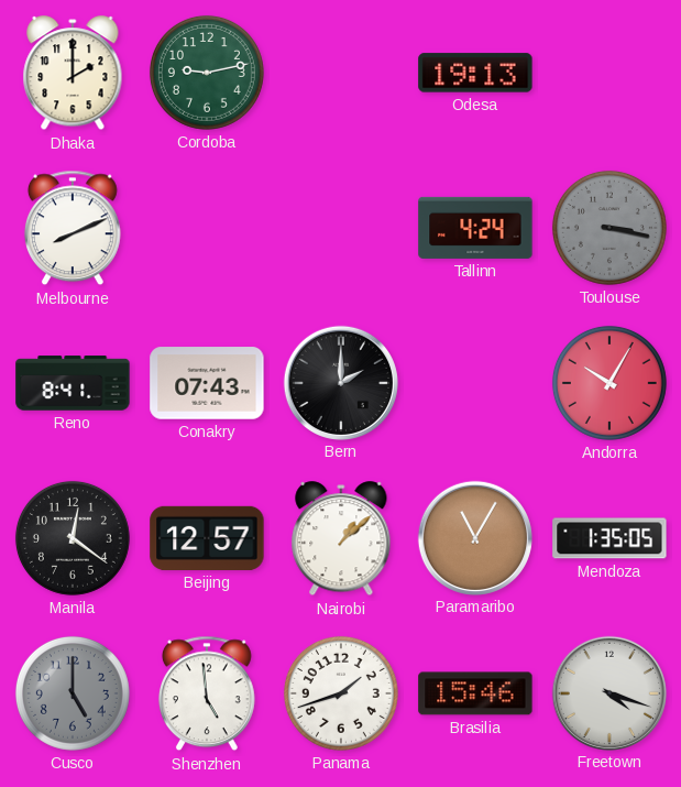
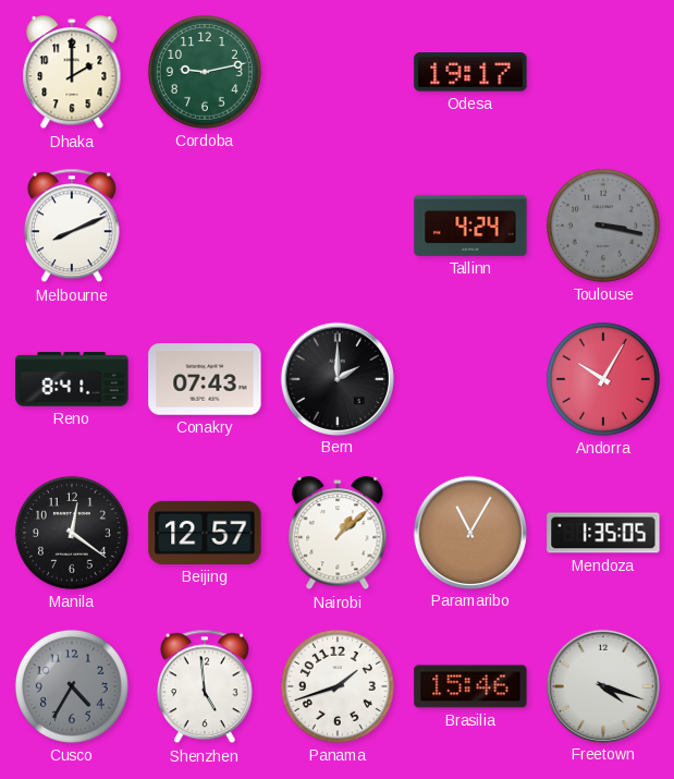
Odesa: 19:13 -> 19:17
Cusco: 5:00 -> 4:35
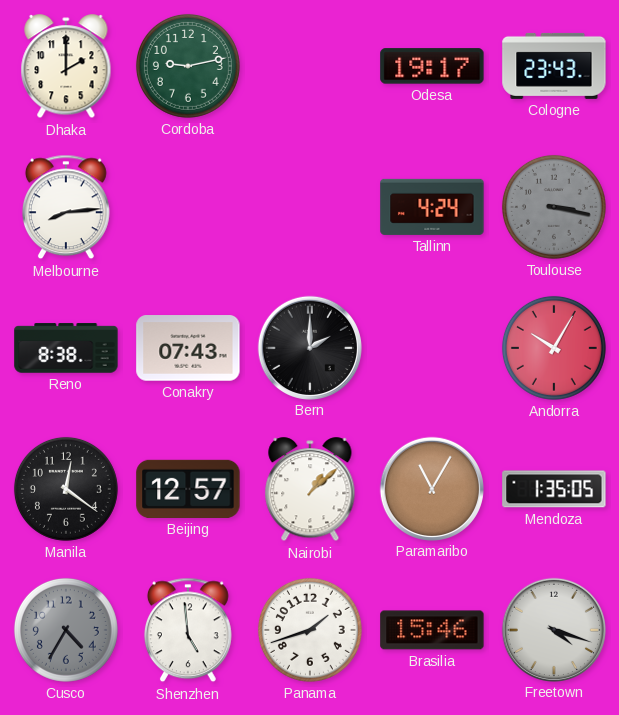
Cologne: none -> 23:43
Melbourne: 8:11 -> 8:14
Reno: 8:41 -> 8:38
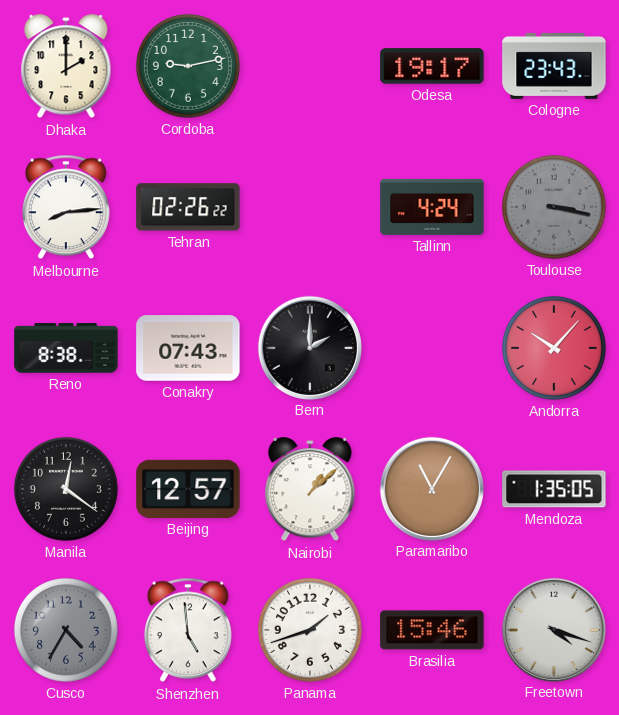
Tehran: none -> 02:26
Andorra: 10:05 -> 10:07
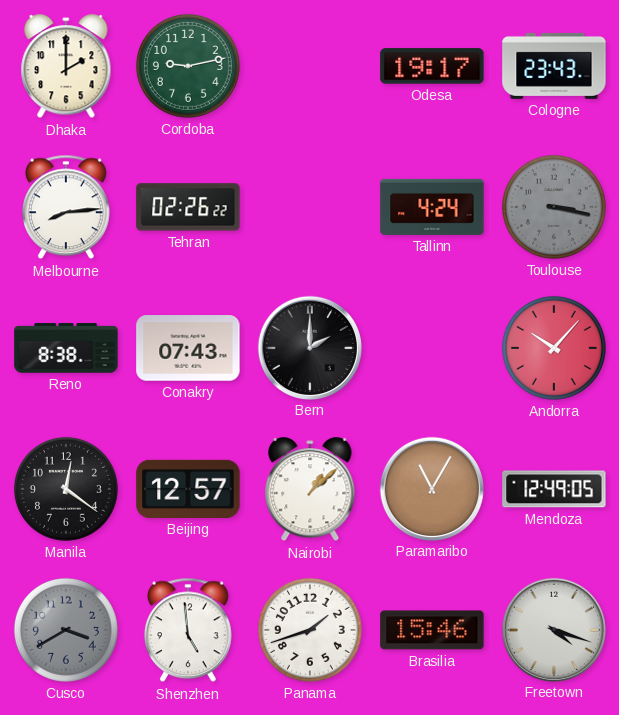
Mendoza: 1:35 -> 12:49
Cusco: 4:35 -> 3:40
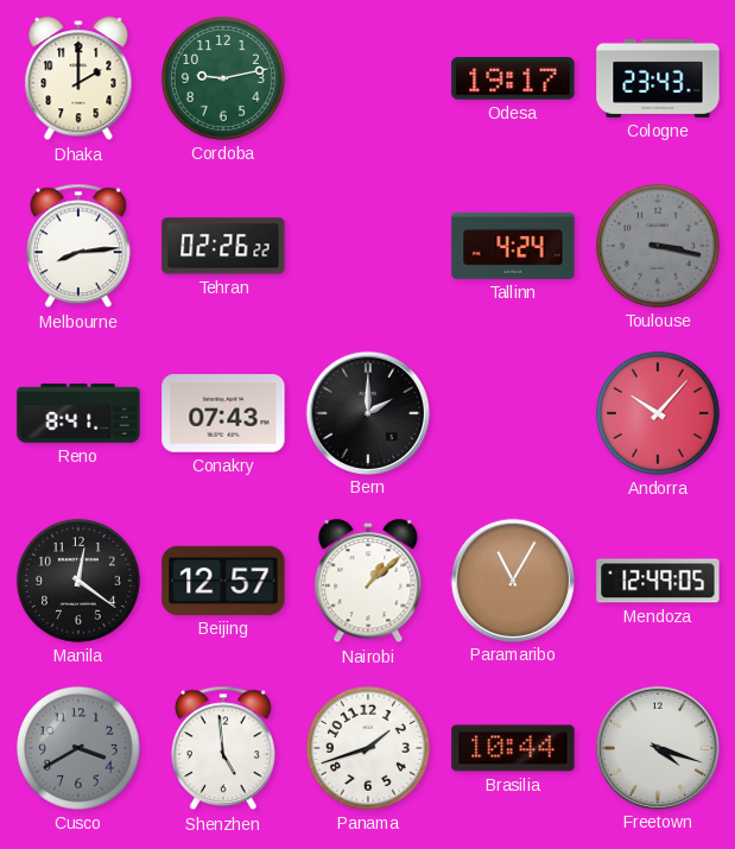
Reno: 8:38 -> 8:41
Brasilia: 15:46 -> 10:44
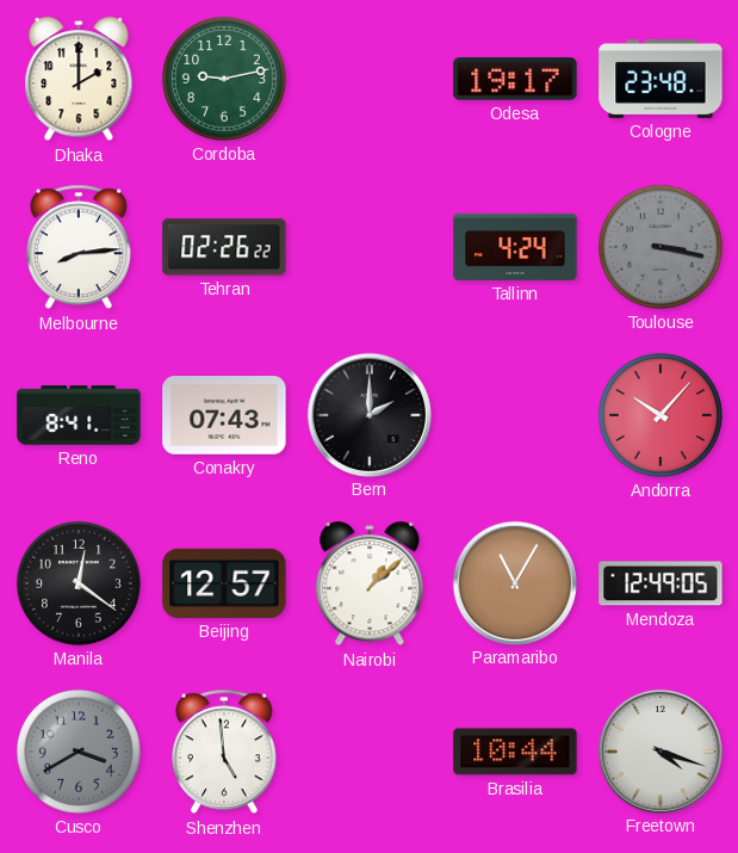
Cologne: 23:43 -> 23:48
Panama: 1:42 -> none
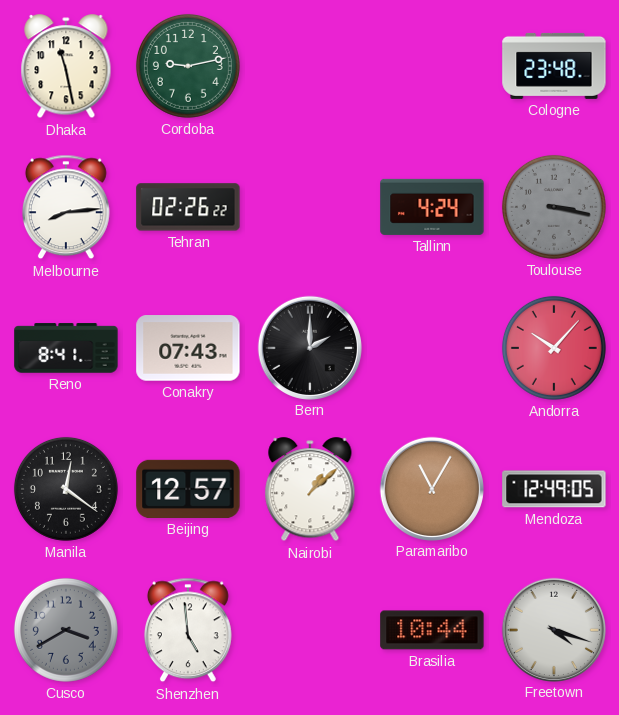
Dhaka: 2:00 -> 11:28
Odesa: 19:17 -> none
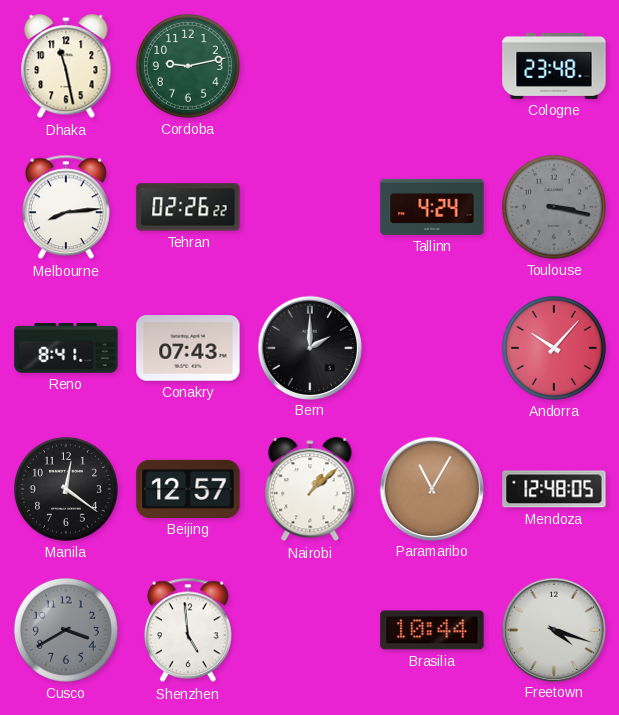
Mendoza: 12:49 -> 12:48
